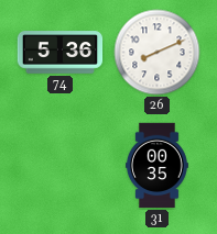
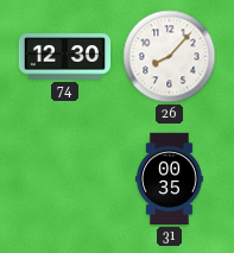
74: 5:36 -> 12:30
26: 8:11 -> 8:07
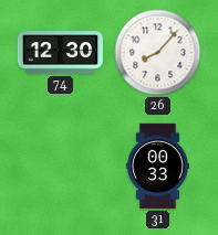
31: 00:35 -> 00:33
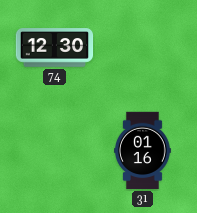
26: 8:07 -> none
31: 00:33 -> 01:16
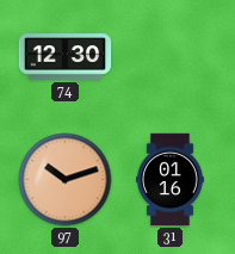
97: none -> 10:12
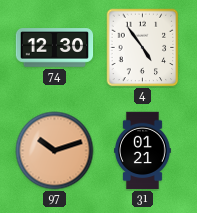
4: none -> 4:54
31: 01:16 -> 01:21
